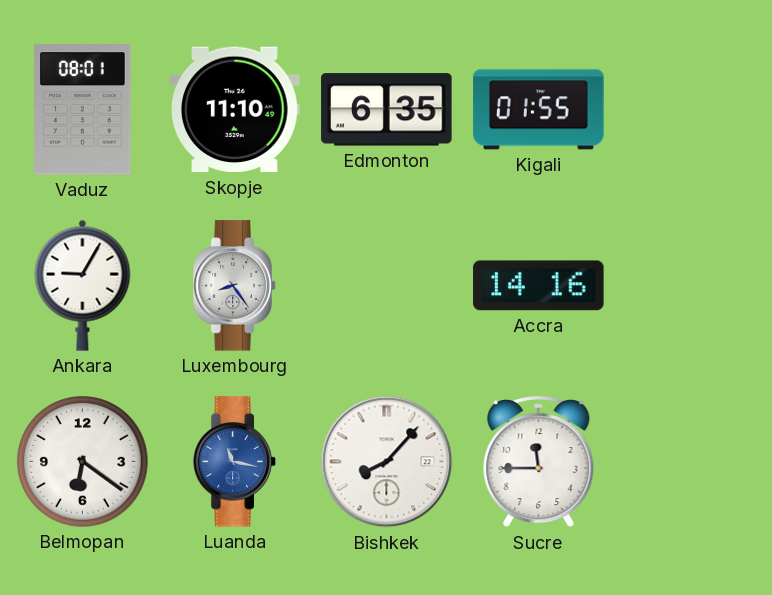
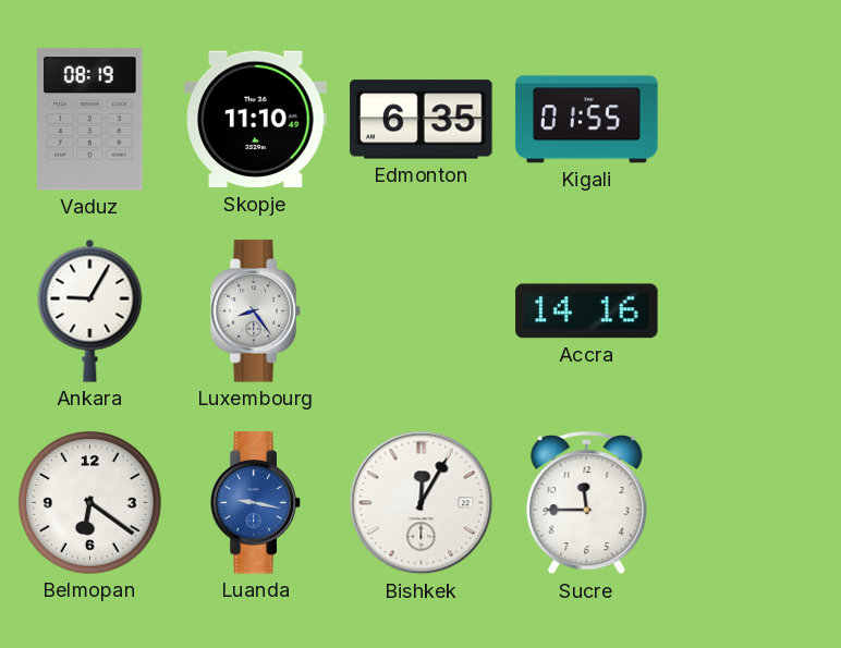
Vaduz: 08:01 -> 08:19
Luanda: 11:17 -> 9:17
Bishkek: 8:07 -> 12:05
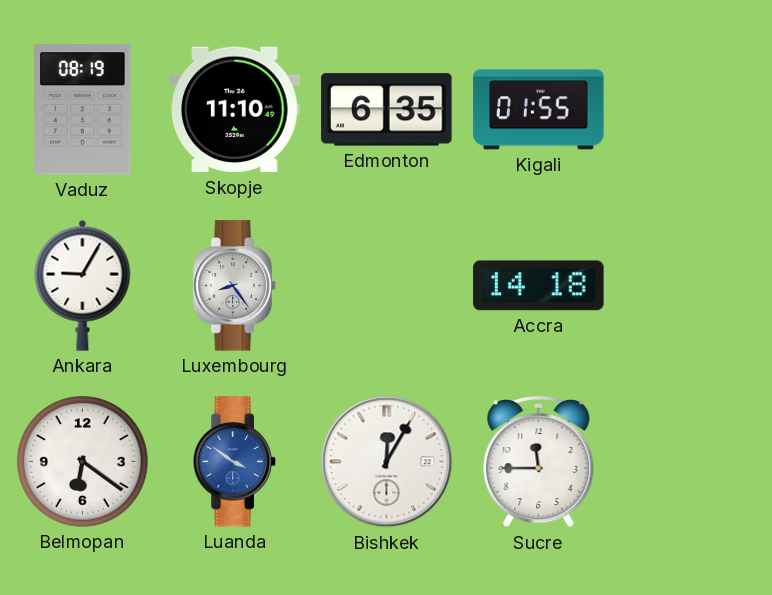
Accra: 14:16 -> 14:18
Luanda: 9:17 -> 3:51
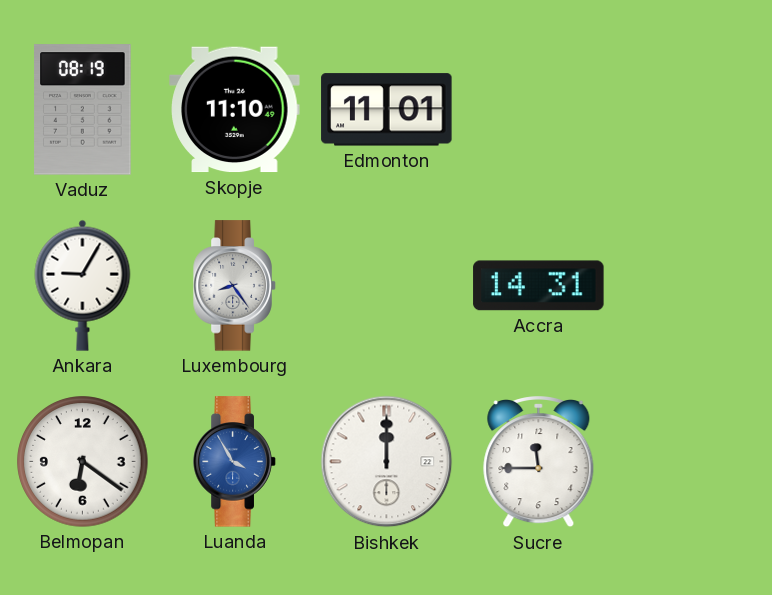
Edmonton: 6:35 -> 11:01
Kigali: 01:55 -> none
Accra: 14:18 -> 14:31
Luanda: 3:51 -> 3:55
Bishkek: 12:05 -> 12:00
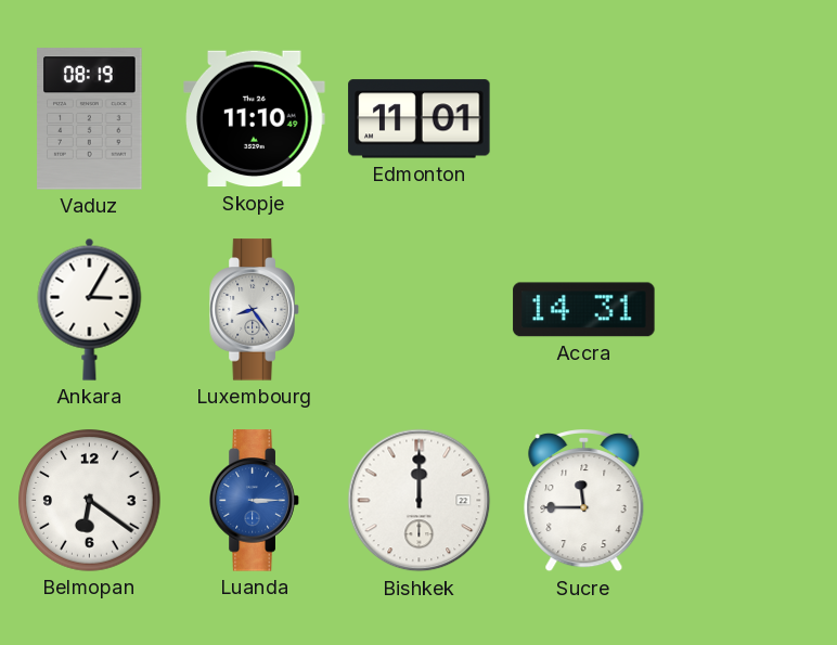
Ankara: 9:05 -> 3:05
Luanda: 3:55 -> 3:15
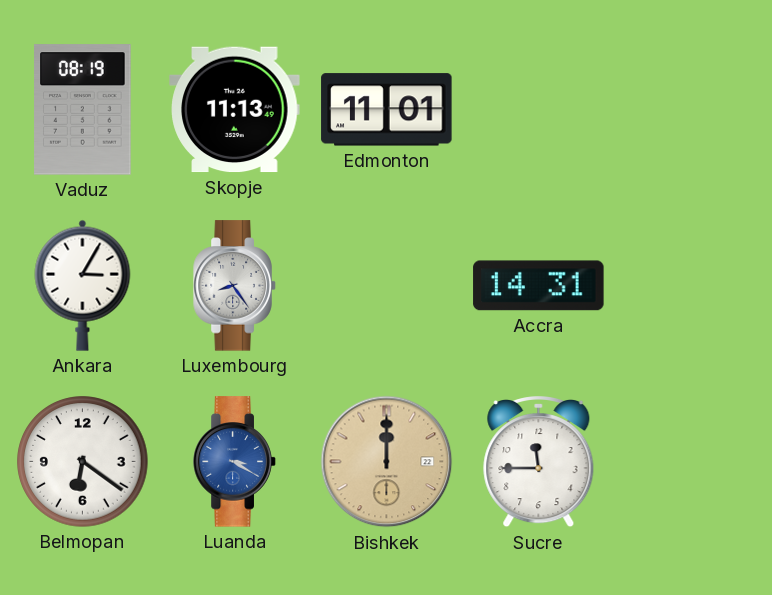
Skopje: 11:10 -> 11:13
Luanda: 3:15 -> 3:20
Bishkek dial: white -> champagne
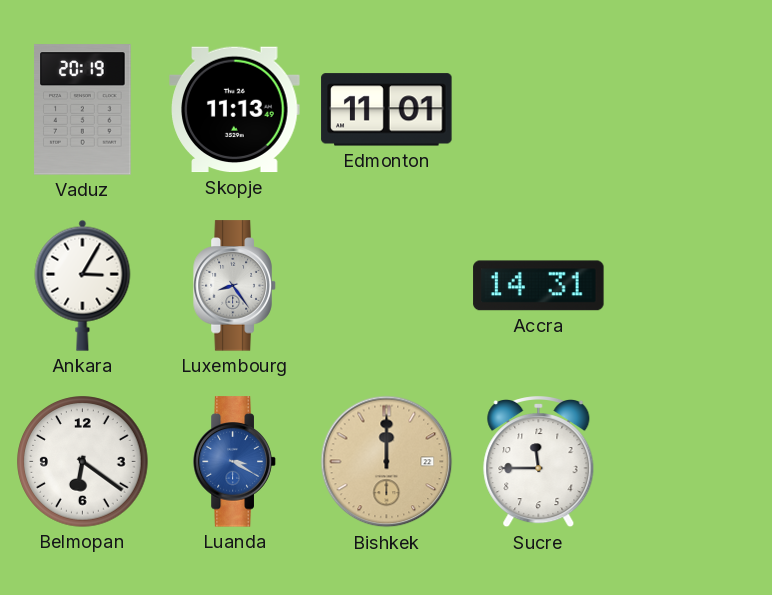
Vaduz: 08:19 -> 20:19
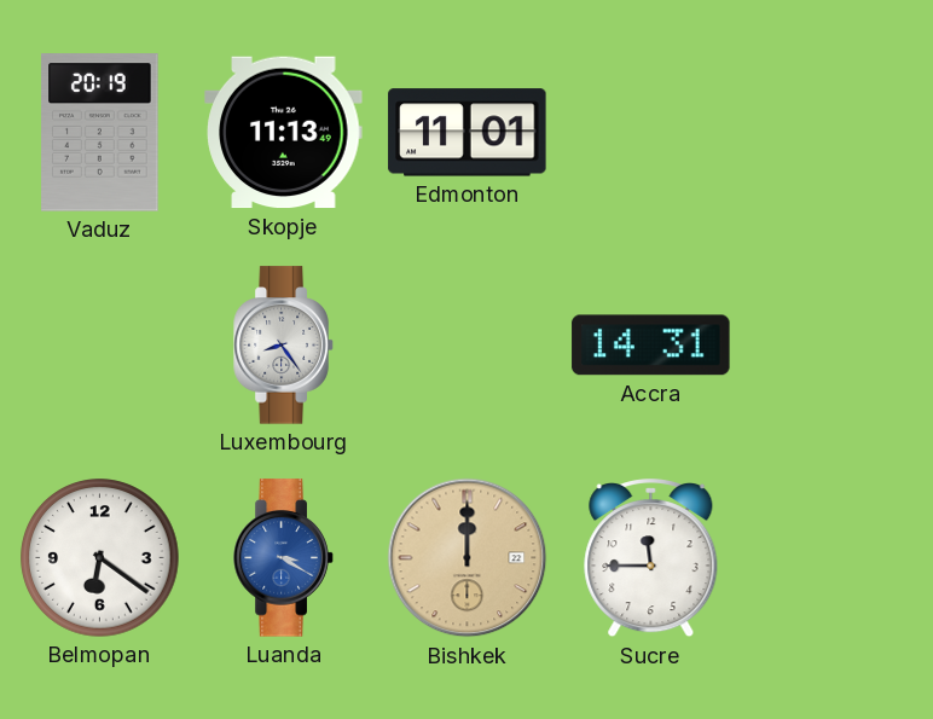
Ankara: 3:05 -> none
